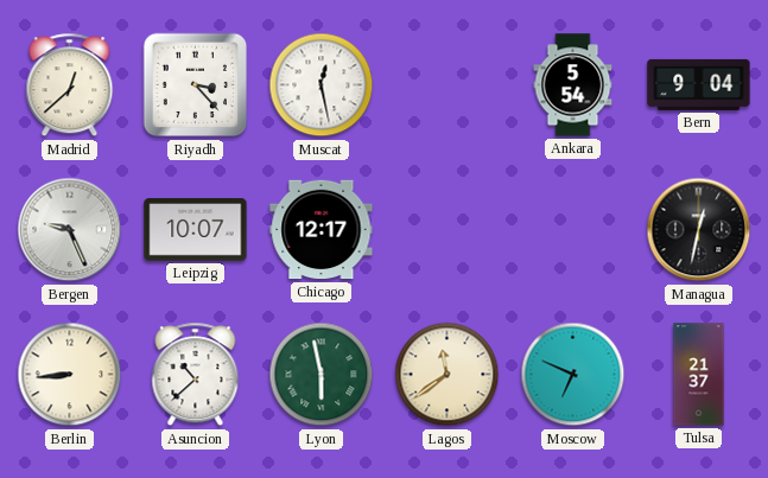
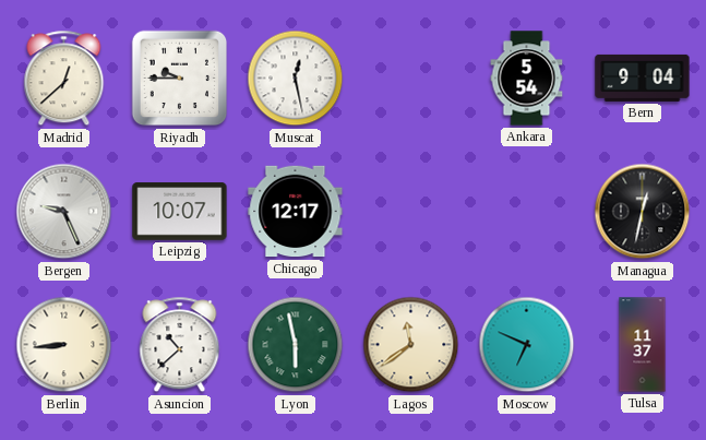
Riyadh: 3:23 -> 9:45
Tulsa: 21:37 -> 11:37
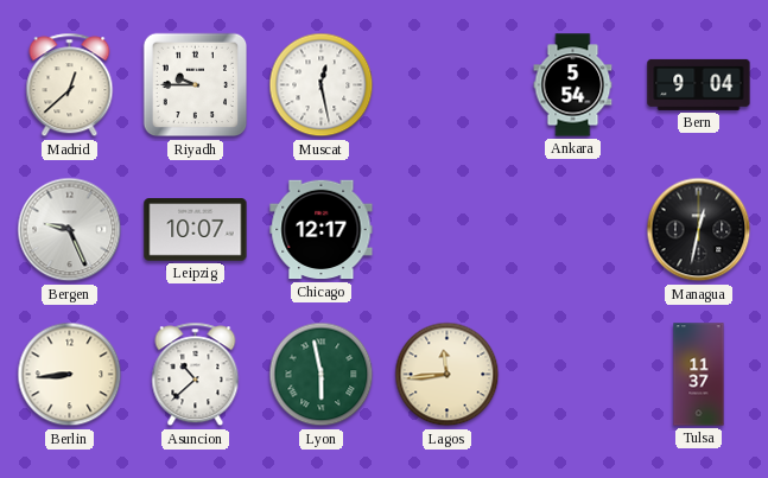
Lagos: 11:39 -> 11:44
Moscow: 6:49 -> none
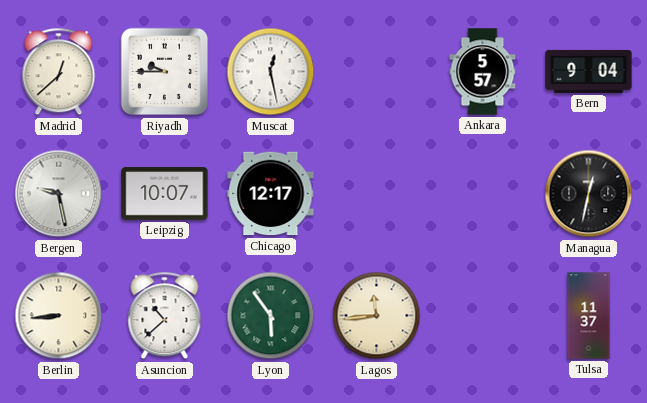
Ankara: 5:54 -> 5:57
Bergen: 9:26 -> 9:28
Lyon: 5:58 -> 5:54
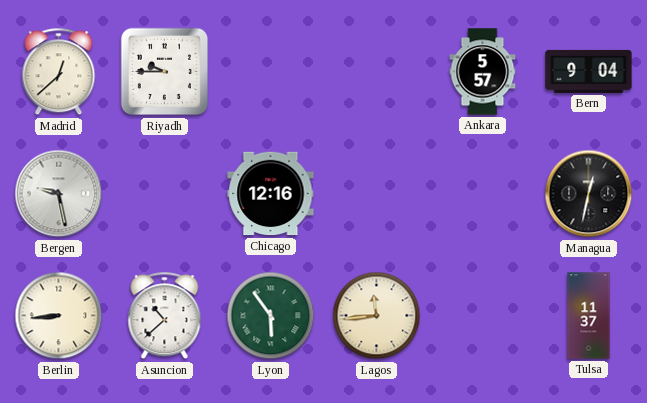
Muscat: 12:28 -> none
Leipzig: 10:07 -> none
Chicago: 12:17 -> 12:16
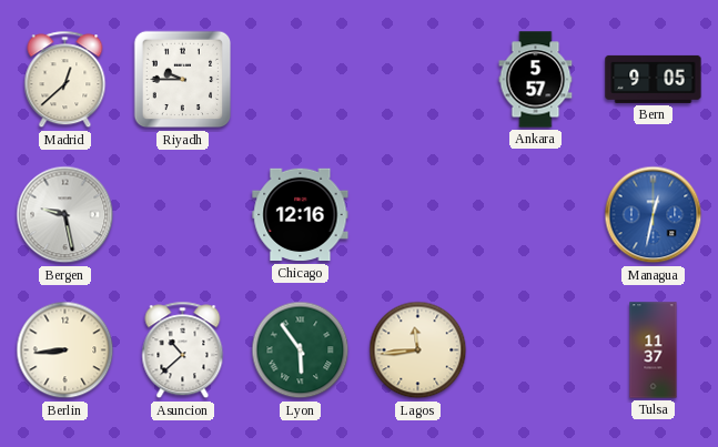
Bern: 9:04 -> 9:05
Managua dial: black -> blue
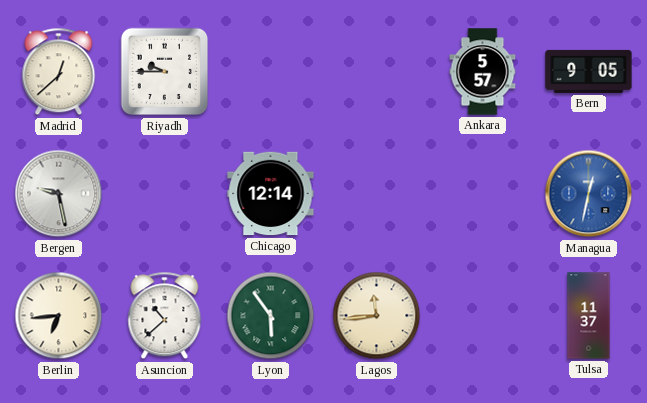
Chicago: 12:16 -> 12:14
Berlin: 8:44 -> 6:44
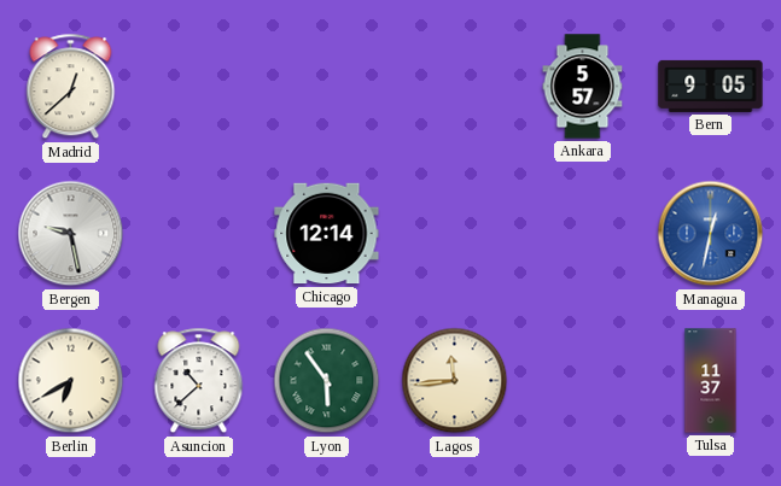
Riyadh: 9:45 -> none
Berlin: 6:44 -> 6:40
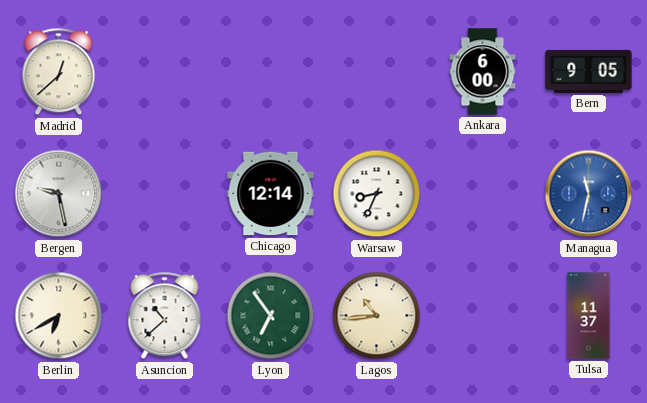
Ankara: 5:57 -> 6:00
Warsaw: none -> 8:34
Managua: 12:32 -> 11:32
Lyon: 5:54 -> 6:54
Lagos: 11:44 -> 10:44
